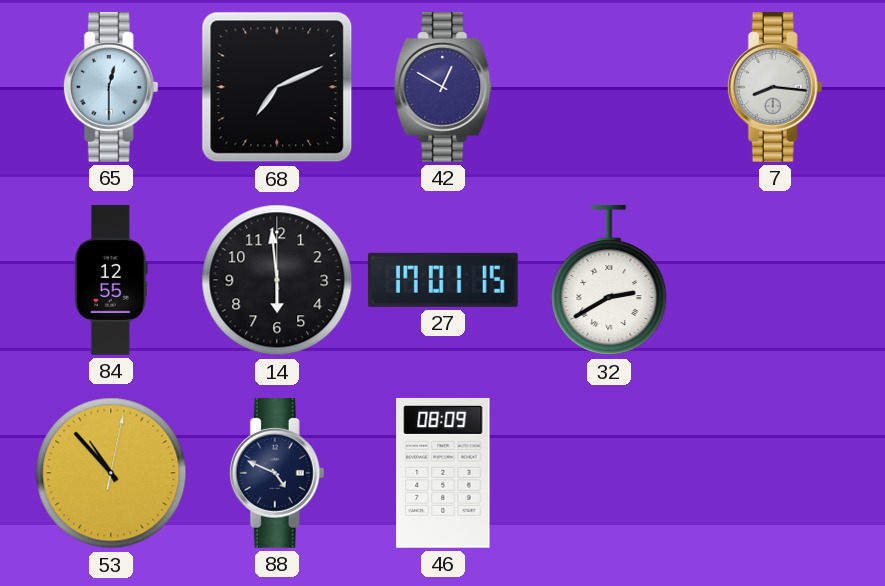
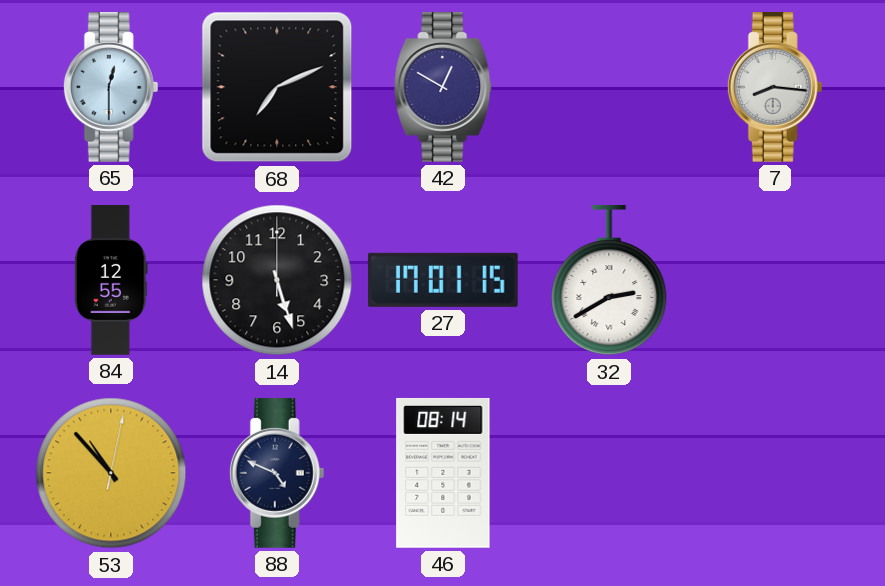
14: 5:59 -> 5:27
46: 08:09 -> 08:14
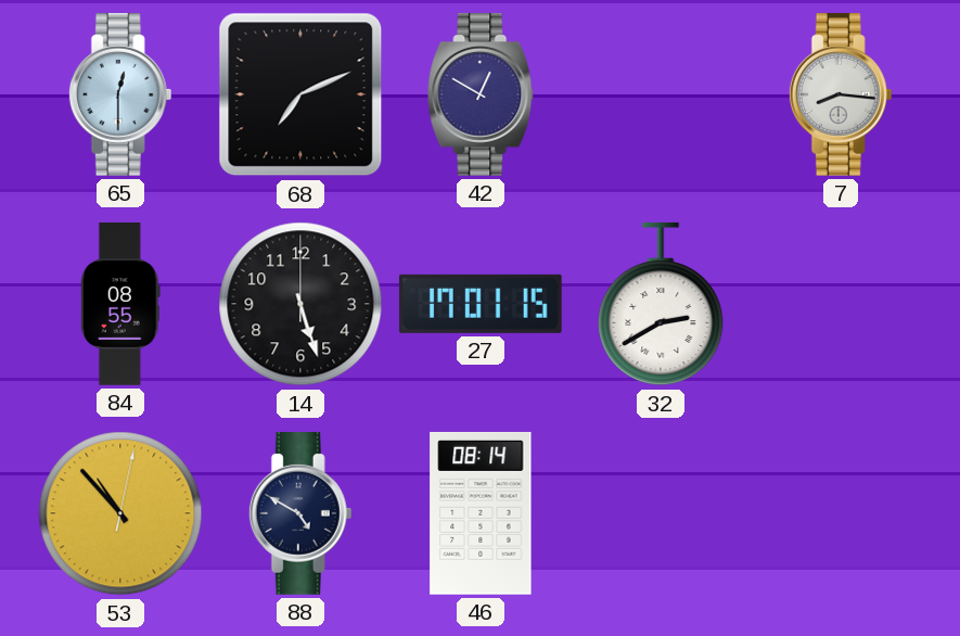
84: 12:55 -> 08:55
88: 4:49 -> 4:50
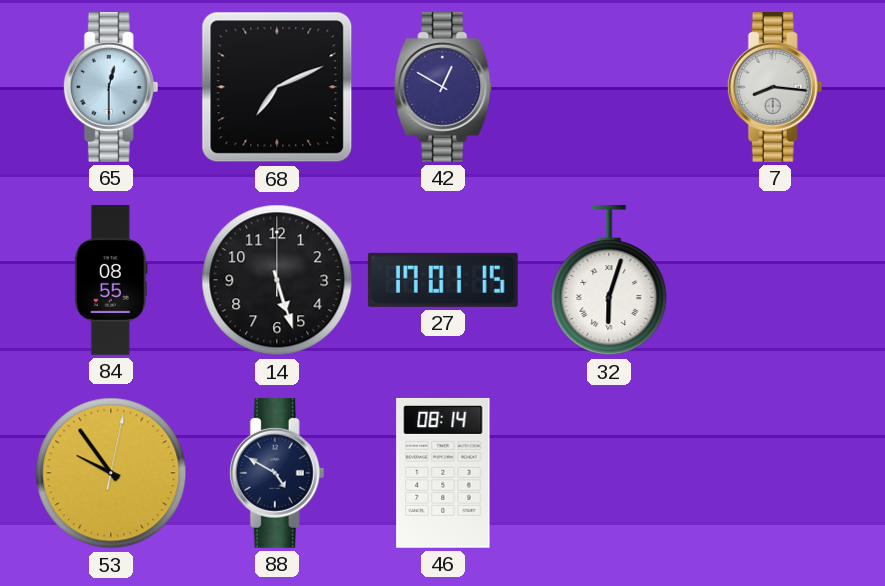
32: 2:40 -> 6:03
53: 10:53 -> 9:54
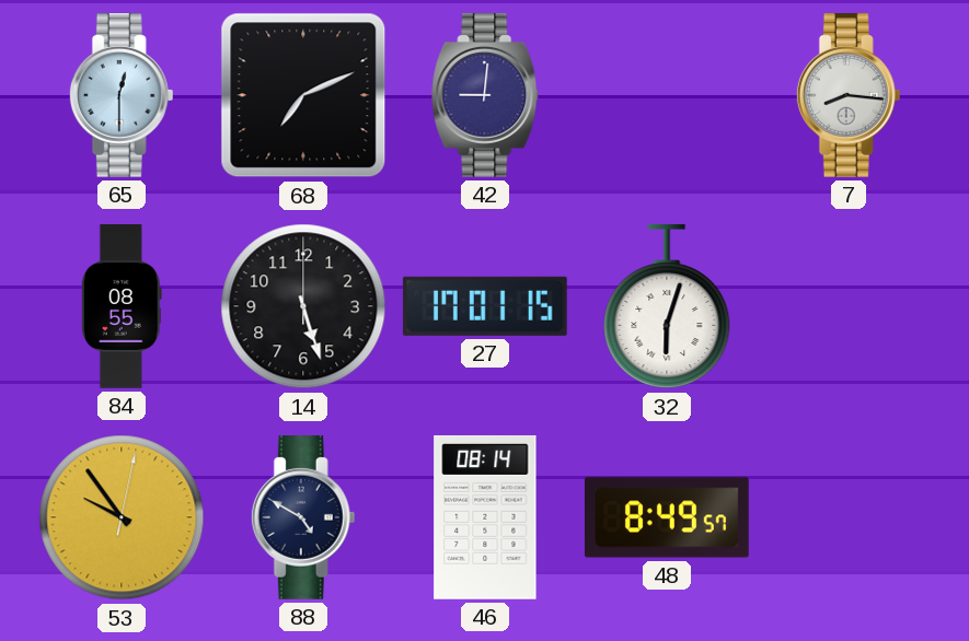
42: 12:50 -> 9:01
48: none -> 8:49
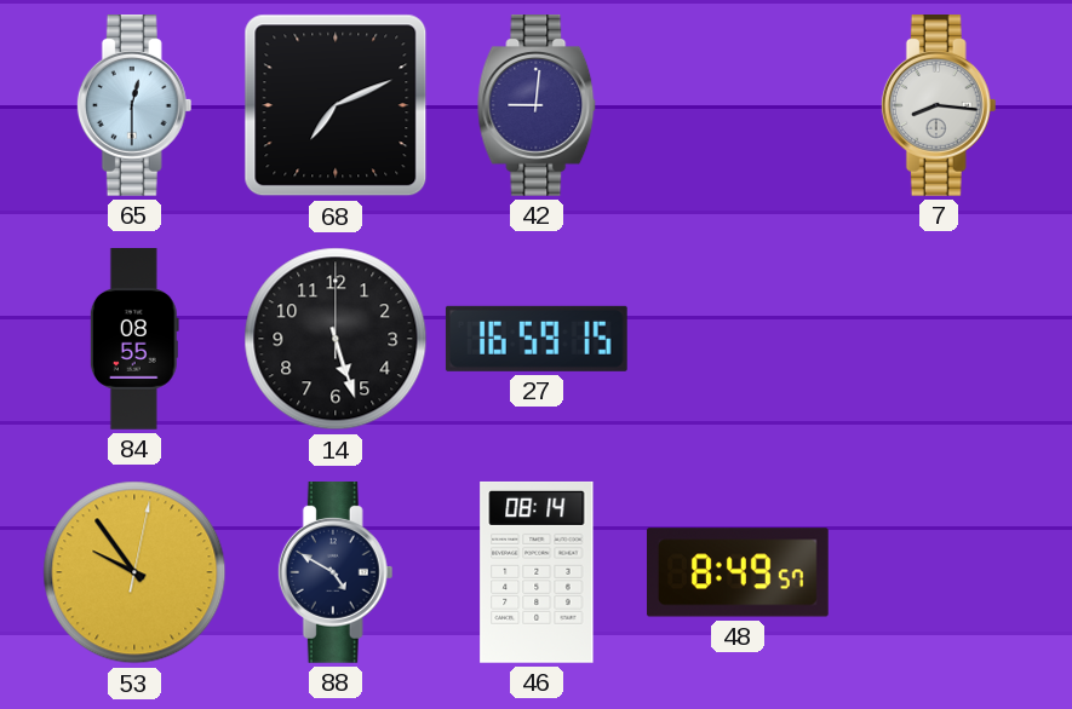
27: 17:01 -> 16:59
32: 6:03 -> none
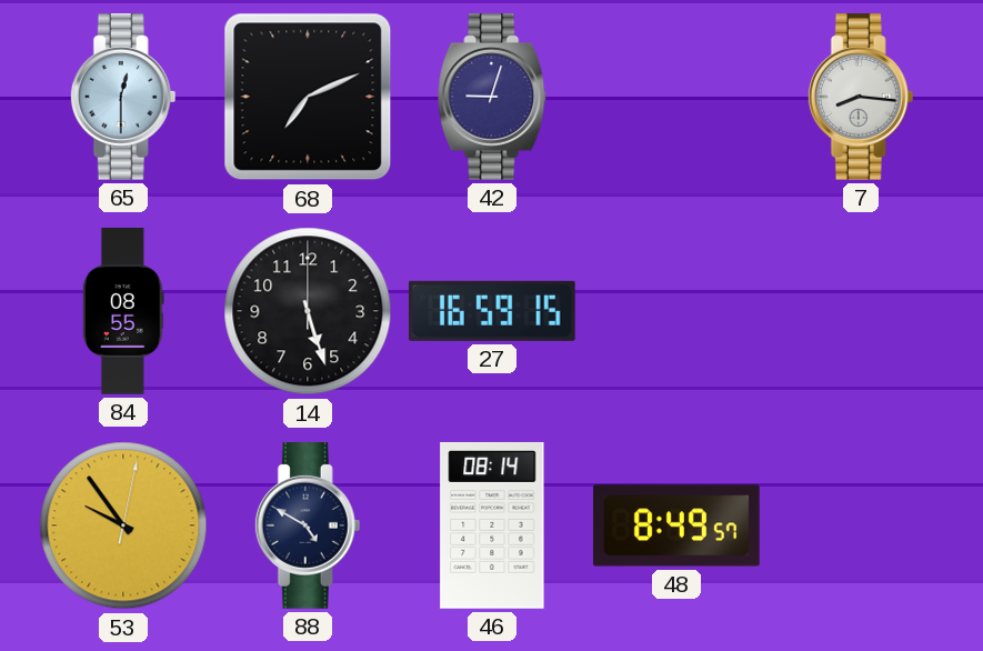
42: 9:01 -> 9:03
